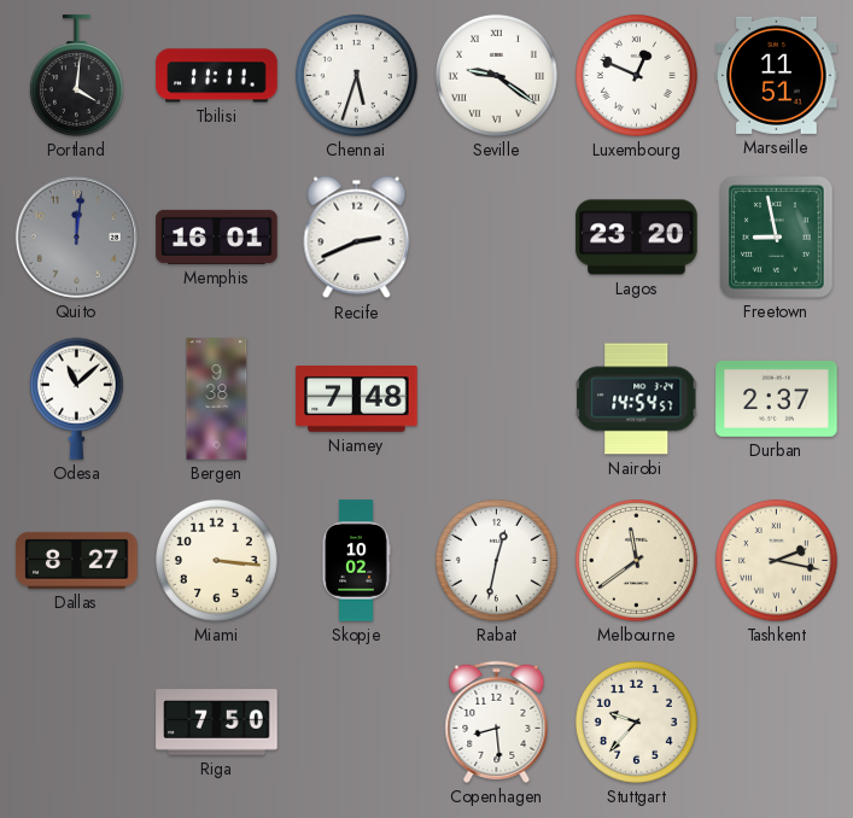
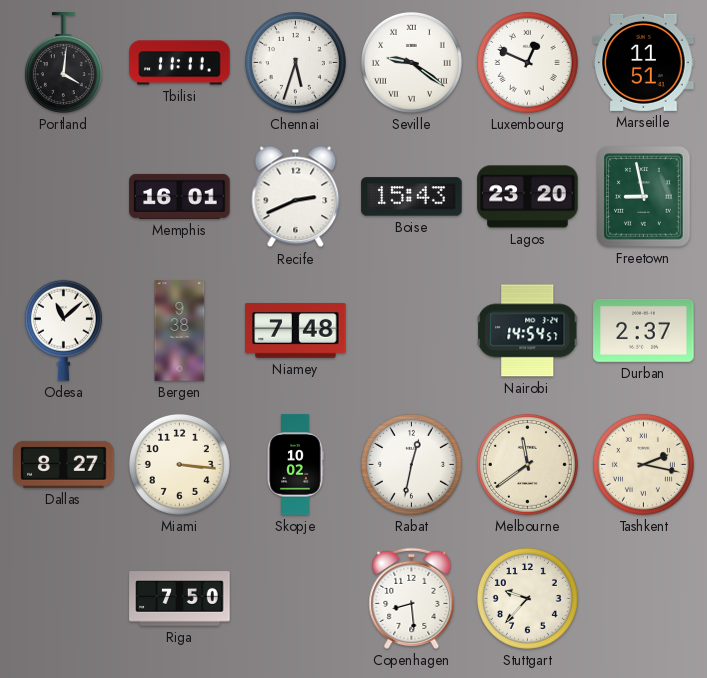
Quito: 12:01 -> none
Boise: none -> 15:43
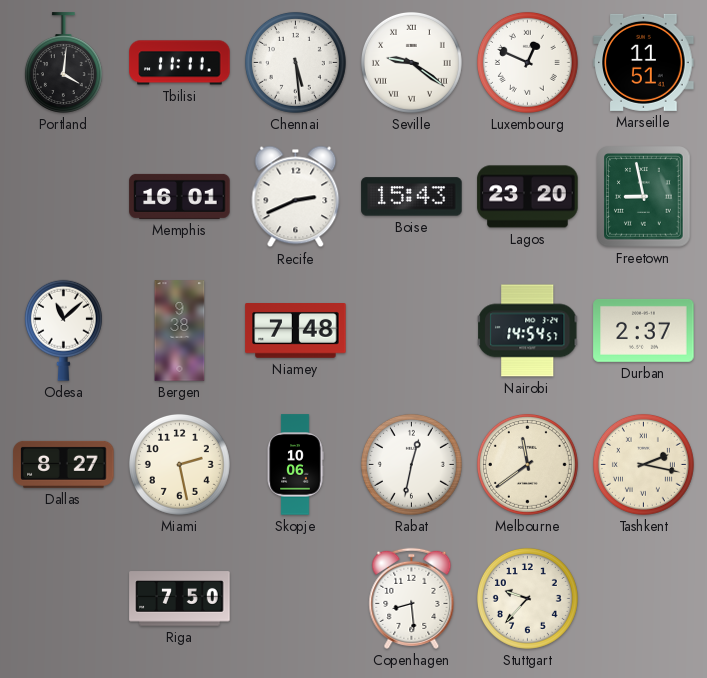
Chennai: 5:33 -> 5:29
Miami: 3:16 -> 2:28
Skopje: 10:02 -> 10:06
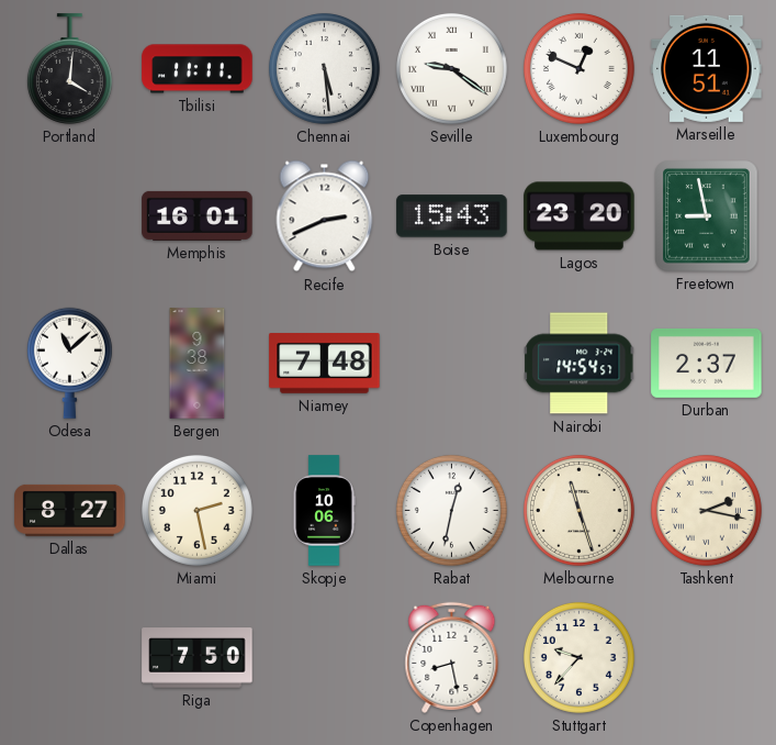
Melbourne: 11:39 -> 11:27
Copenhagen: 8:29 -> 8:28
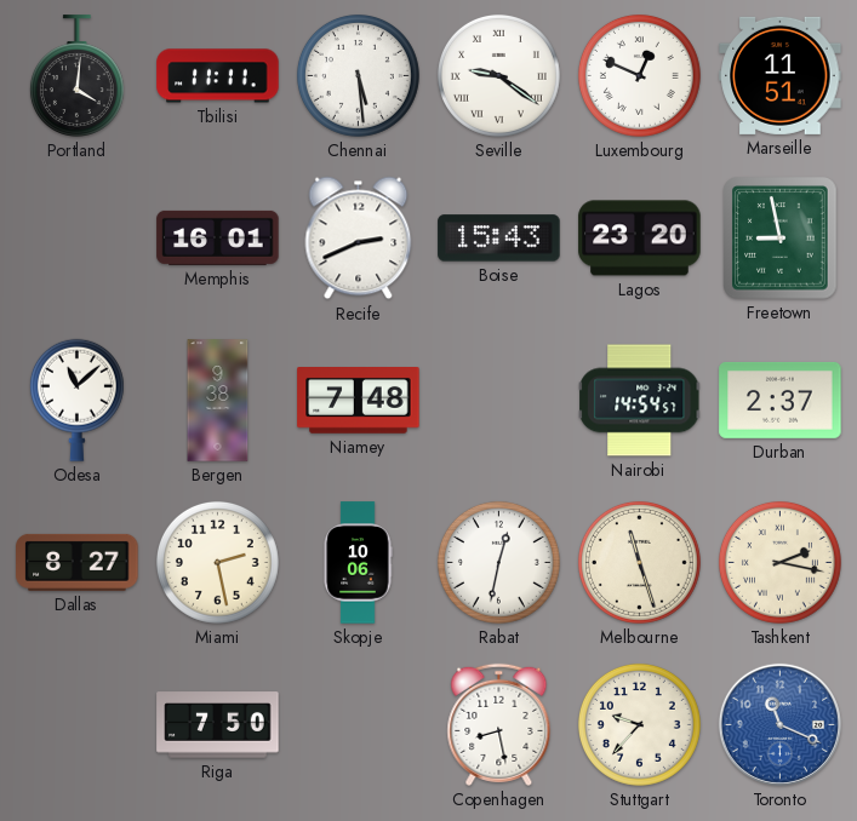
Toronto: none -> 11:19
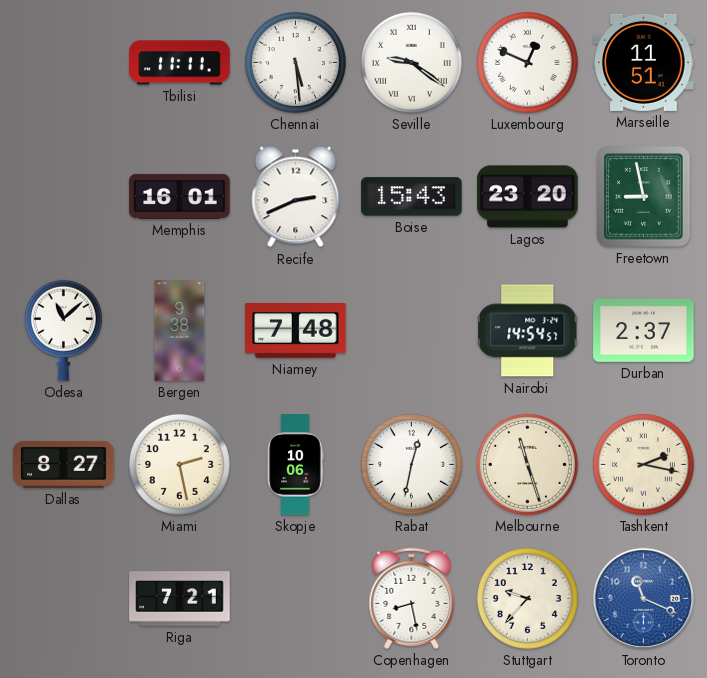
Portland: 4:01 -> none
Riga: 7:50 -> 7:21
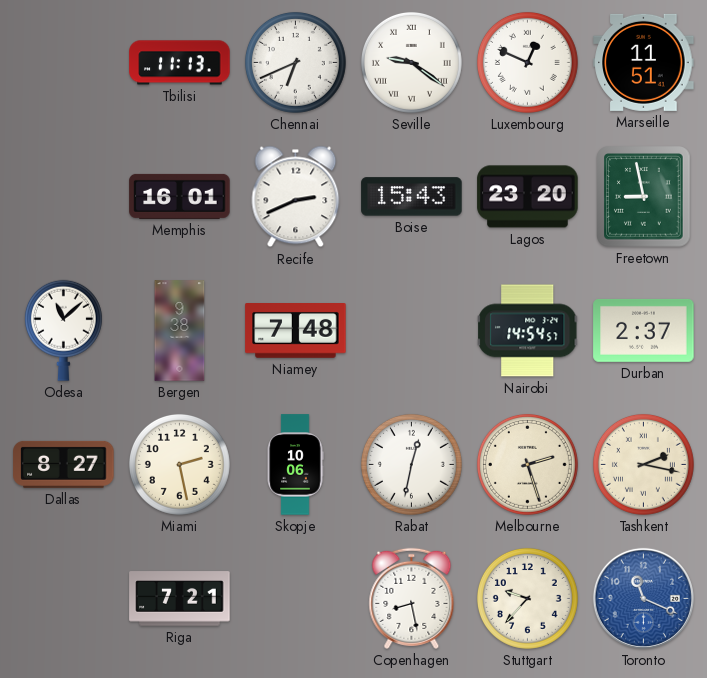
Tbilisi: 11:11 -> 11:13
Chennai: 5:29 -> 6:41
Melbourne: 11:27 -> 2:27
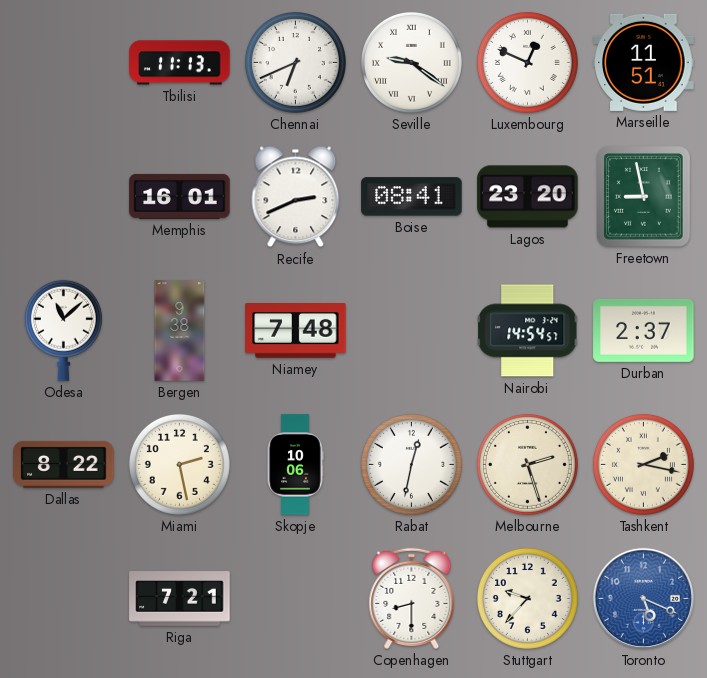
Boise: 15:43 -> 08:41
Dallas: 8:27 -> 8:22
Copenhagen: 8:28 -> 8:30
Toronto: 11:19 -> 5:19
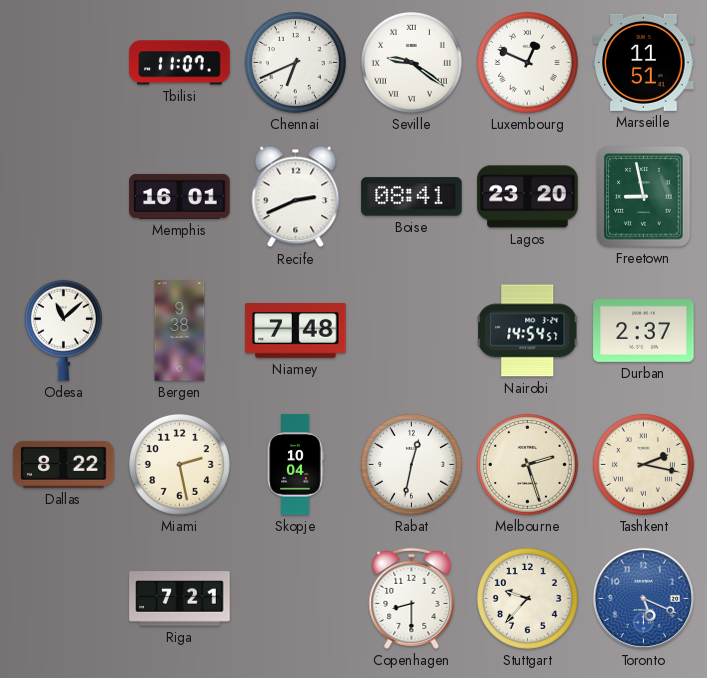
Tbilisi: 11:13 -> 11:07
Skopje: 10:06 -> 10:04
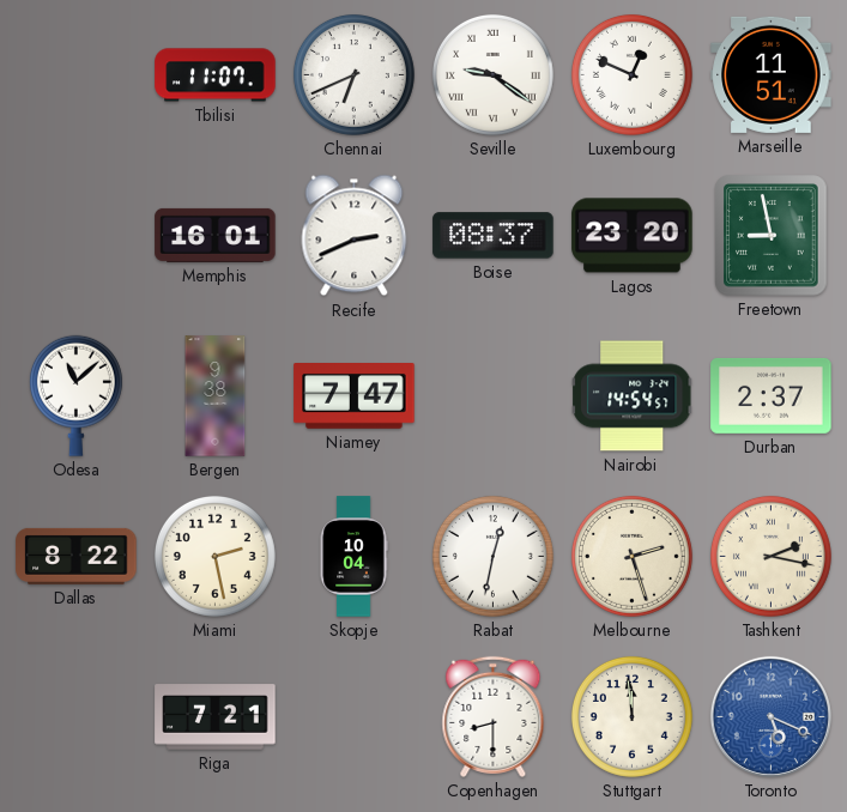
Boise: 08:41 -> 08:37
Niamey: 7:48 -> 7:47
Stuttgart: 9:37 -> 11:59
